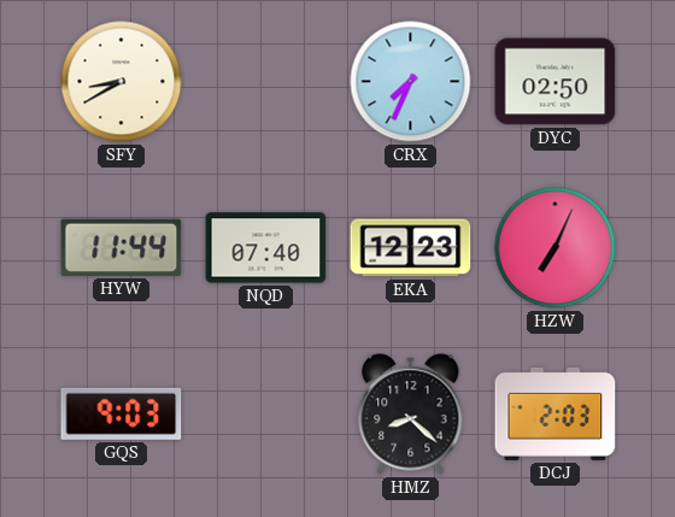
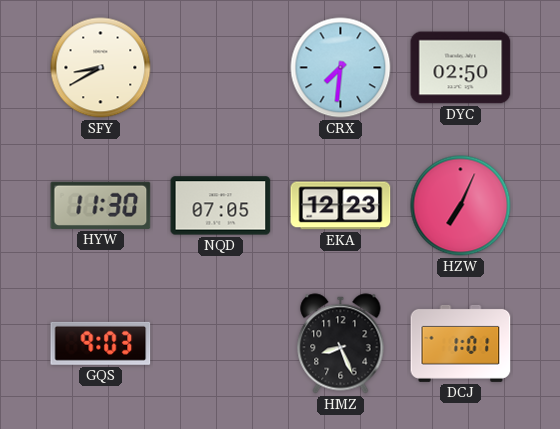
CRX: 7:34 -> 7:31
HYW: 11:44 -> 11:30
NQD: 07:40 -> 07:05
HMZ: 8:22 -> 8:26
DCJ: 2:03 -> 1:01
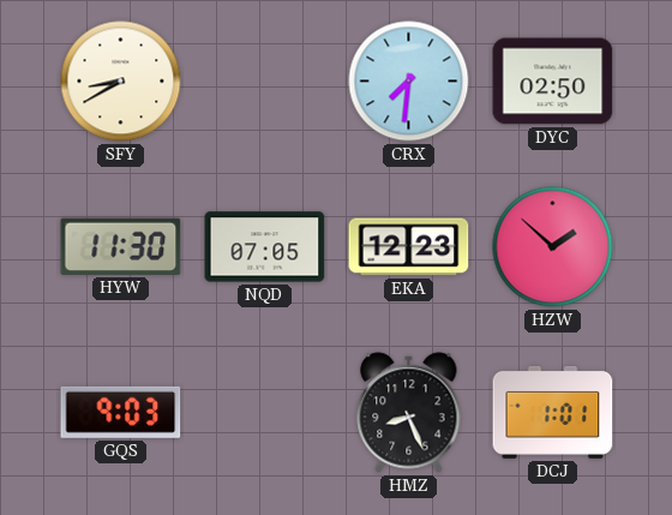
HZW: 7:04 -> 1:52
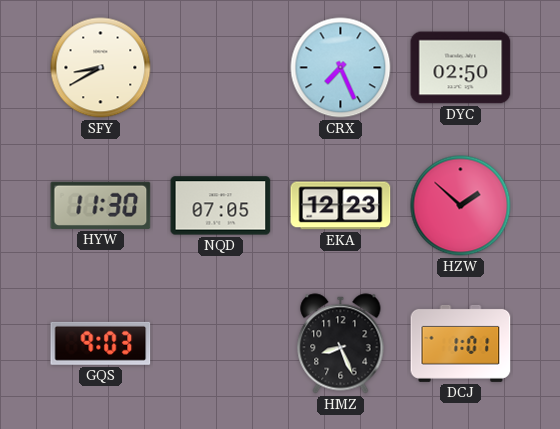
CRX: 7:31 -> 7:26
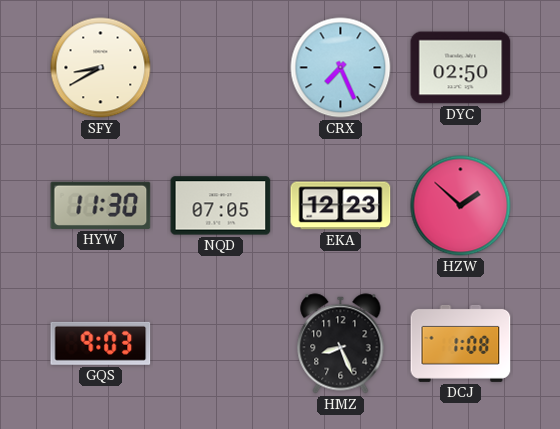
DCJ: 1:01 -> 1:08
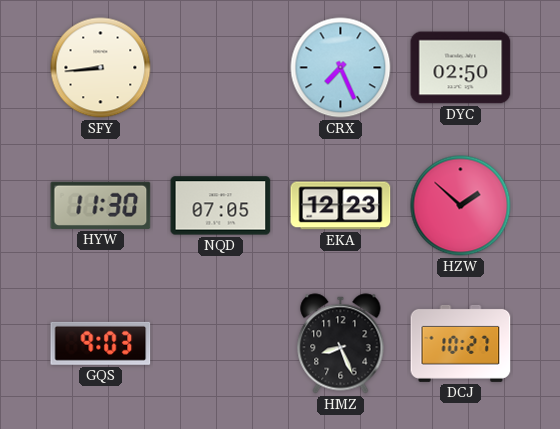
SFY: 8:40 -> 8:44
DCJ: 1:08 -> 10:27
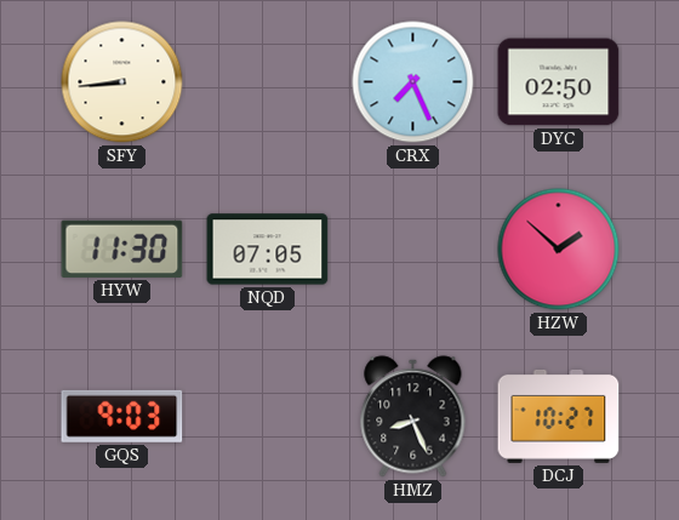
EKA: 12:23 -> none
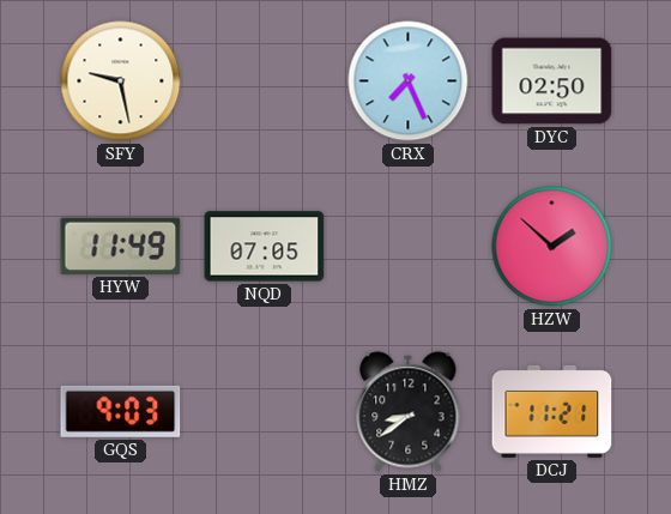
SFY: 8:44 -> 9:28
HYW: 11:30 -> 11:49
HMZ: 8:26 -> 8:39
DCJ: 10:27 -> 11:21
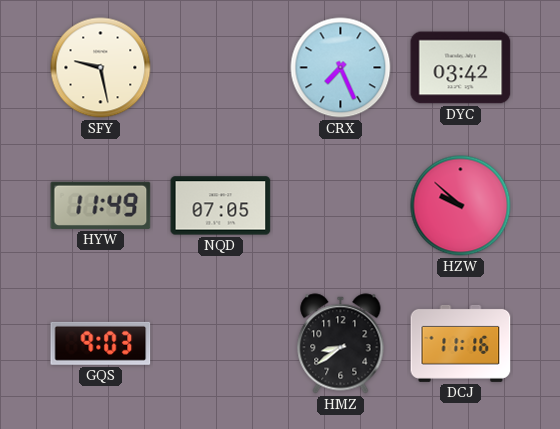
DYC: 02:50 -> 03:42
HZW: 1:52 -> 9:52
DCJ: 11:21 -> 11:16
